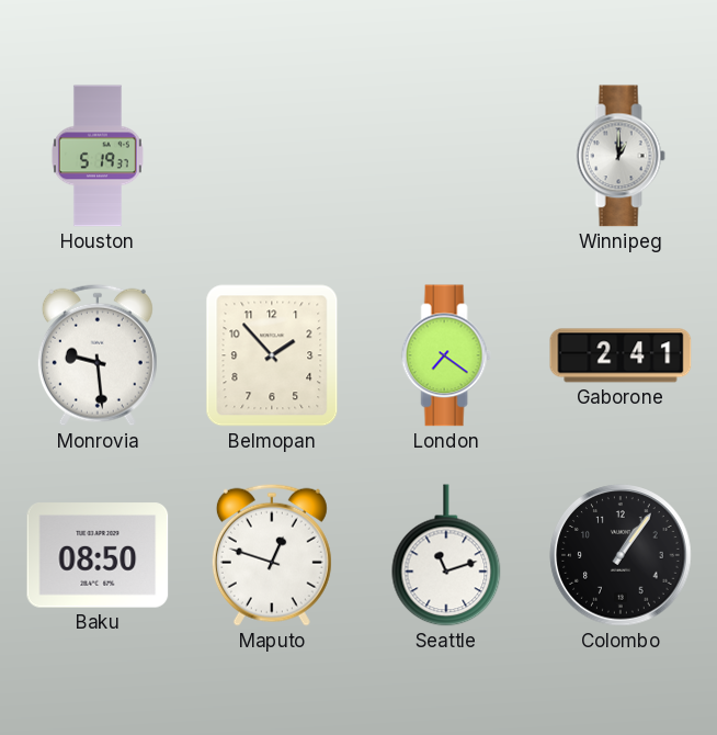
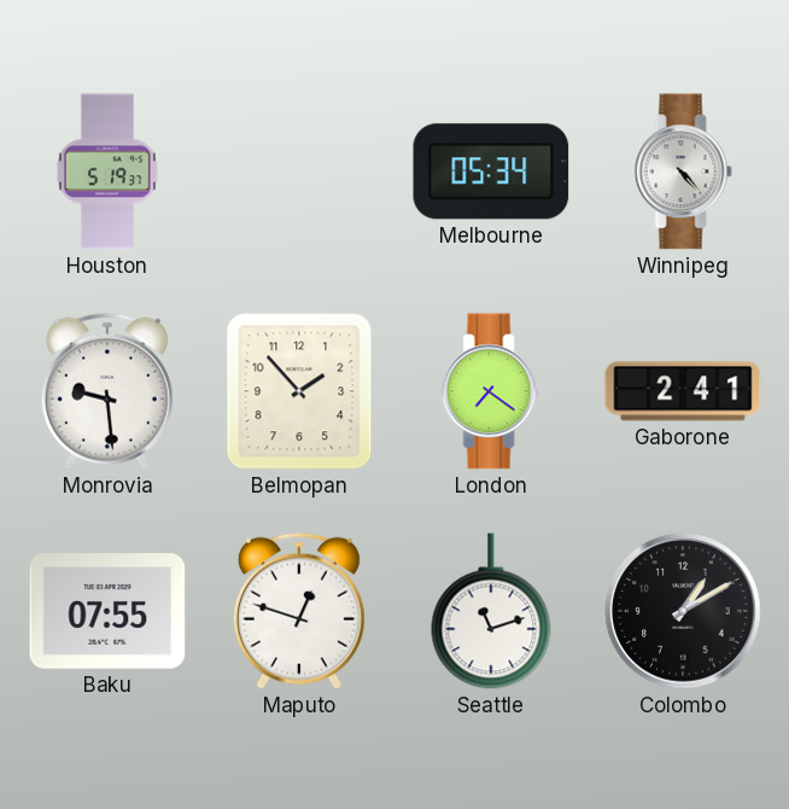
Melbourne: none -> 05:34
Winnipeg: 1:00 -> 4:23
Baku: 08:50 -> 07:55
Colombo: 1:06 -> 1:10
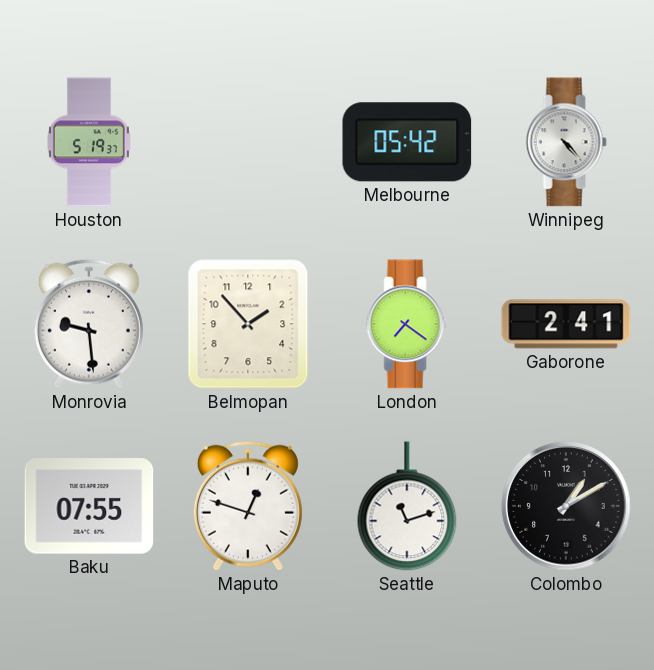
Melbourne: 05:34 -> 05:42
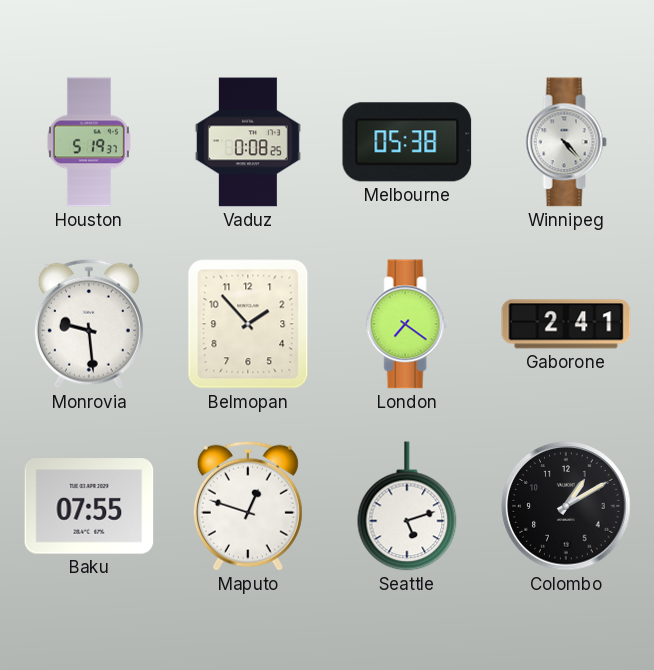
Vaduz: none -> 0:08
Melbourne: 05:42 -> 05:38
Seattle: 11:12 -> 5:12
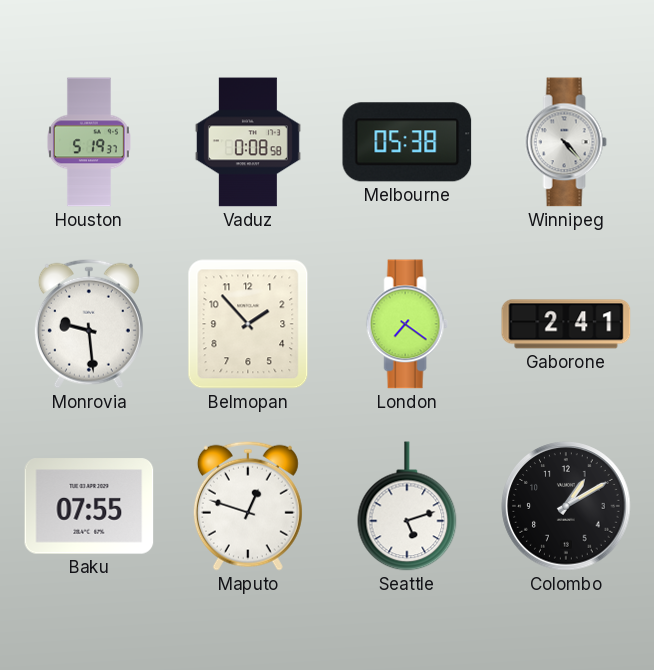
Vaduz: 0:08:25 -> 0:08:58
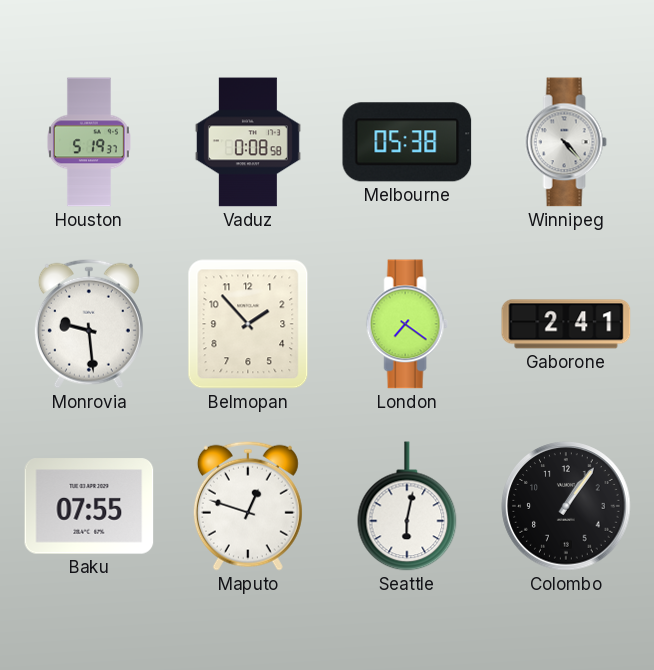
Seattle: 5:12 -> 6:02
Colombo: 1:10 -> 1:06
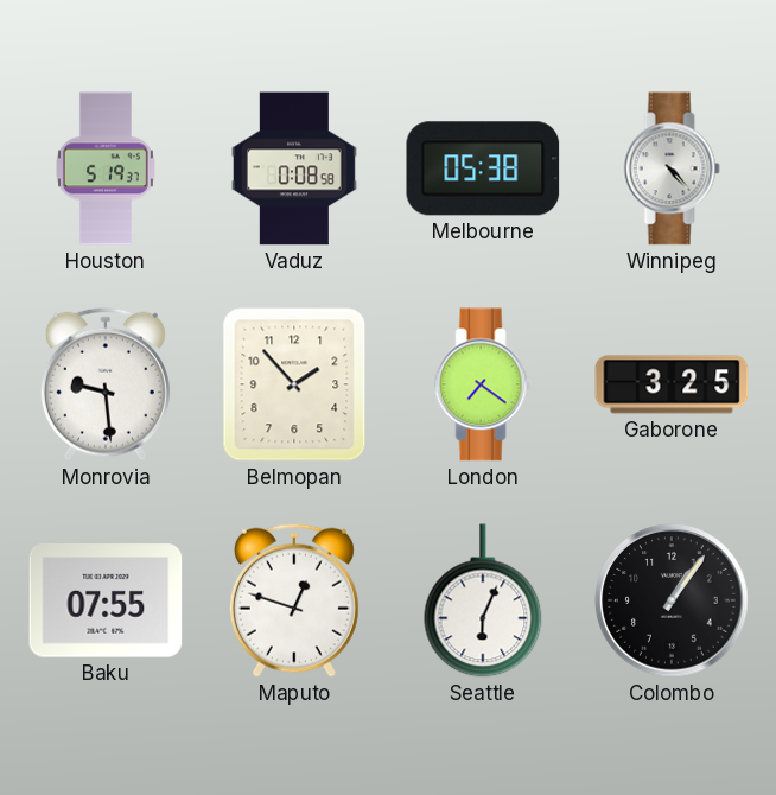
Gaborone: 2:41 -> 3:25
Seattle: 6:02 -> 6:04
